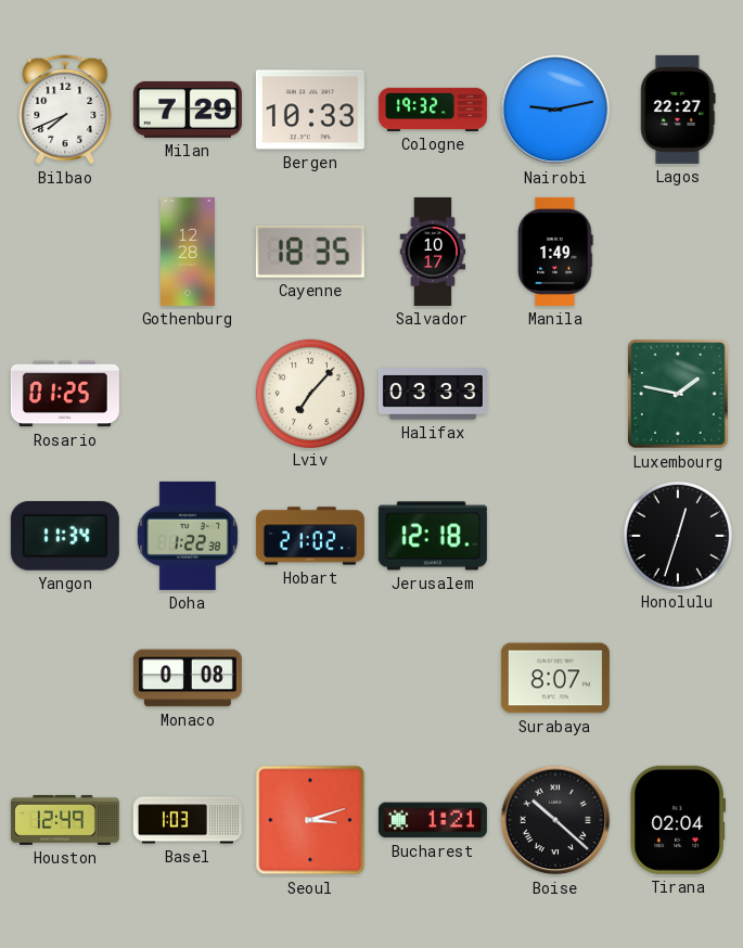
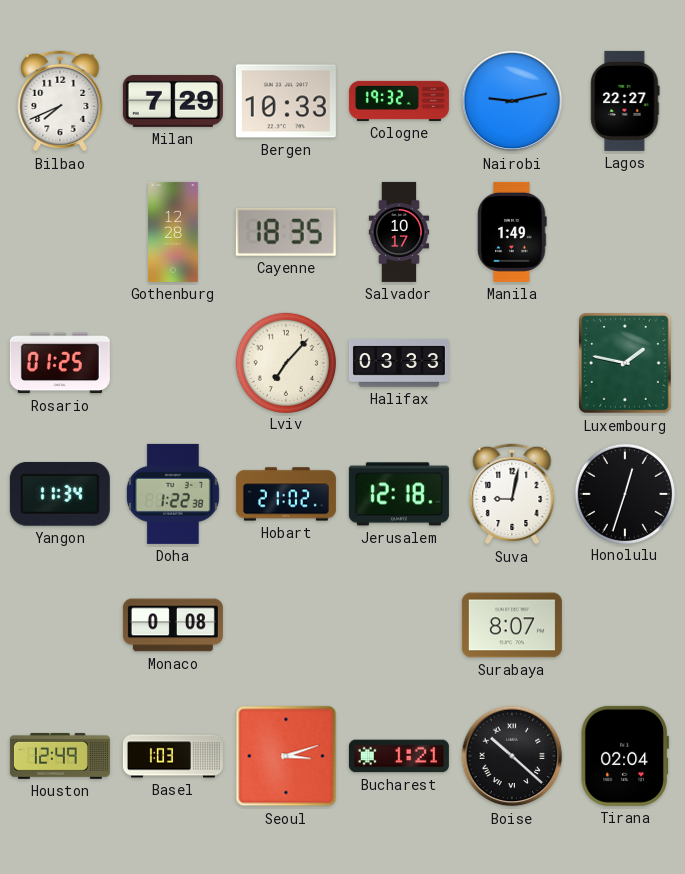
Suva: none -> 9:02
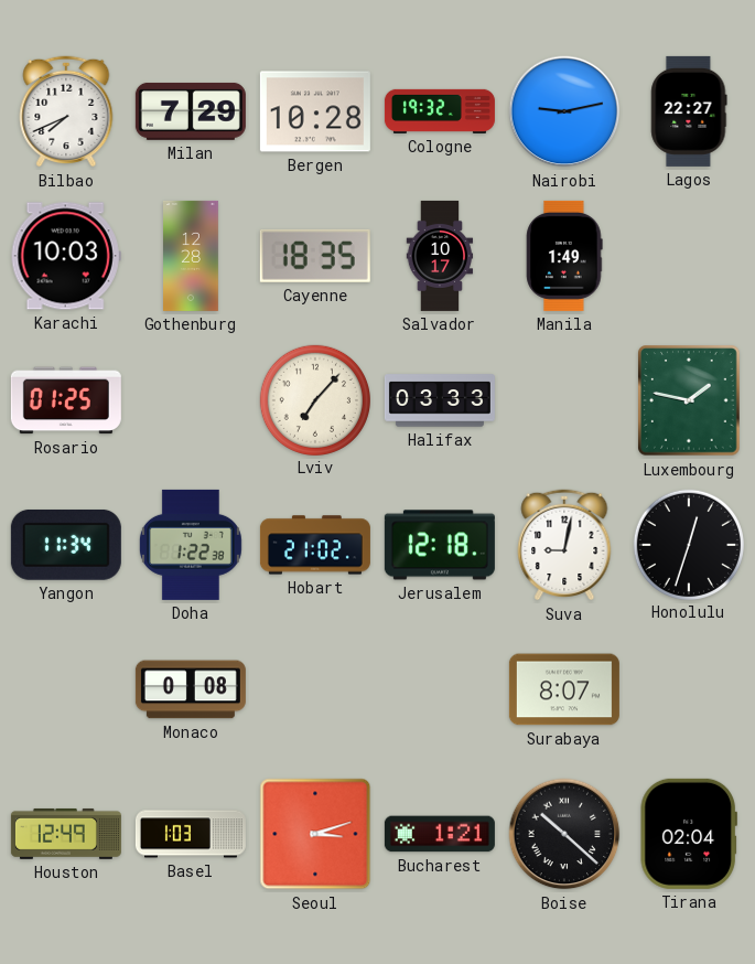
Bergen: 10:33 -> 10:28
Karachi: none -> 10:03
